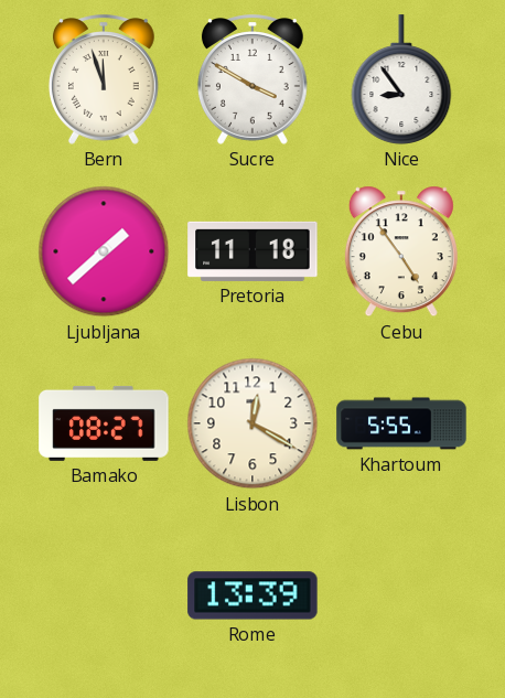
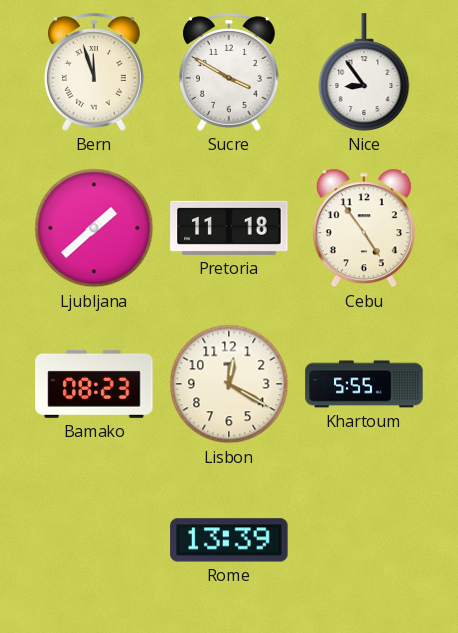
Bamako: 08:27 -> 08:23
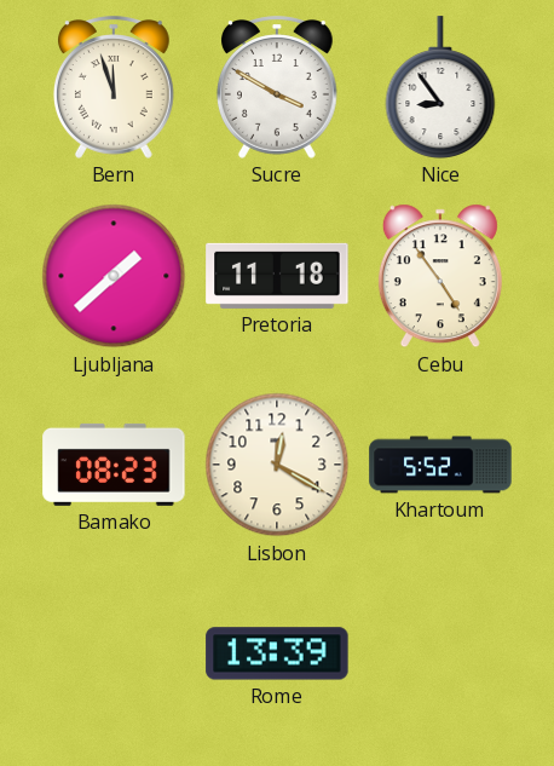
Khartoum: 5:55 -> 5:52
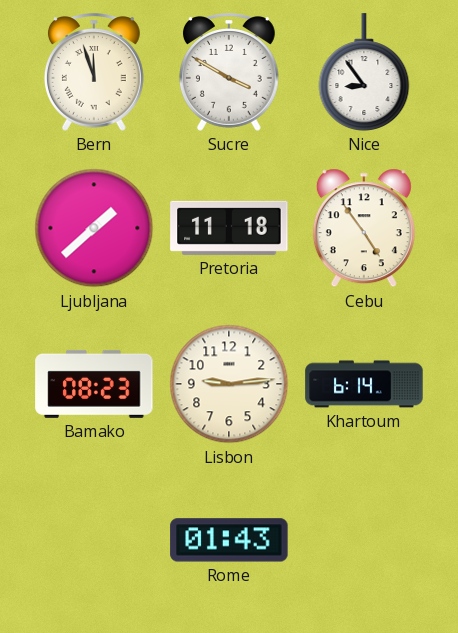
Lisbon: 12:20 -> 9:14
Khartoum: 5:52 -> 6:14
Rome: 13:39 -> 01:43
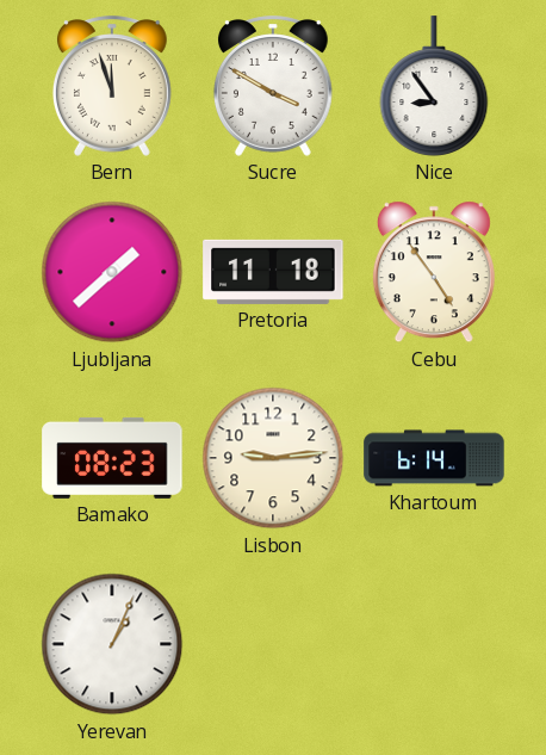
Yerevan: none -> 1:04
Rome: 01:43 -> none
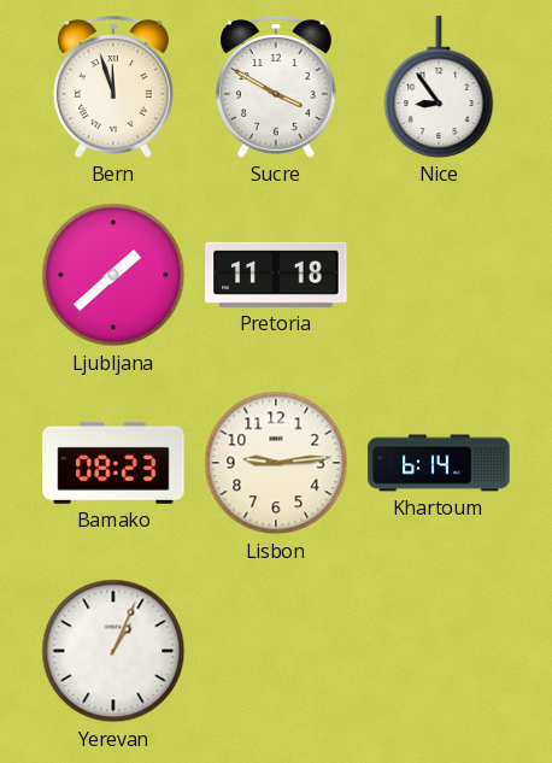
Cebu: 4:54 -> none
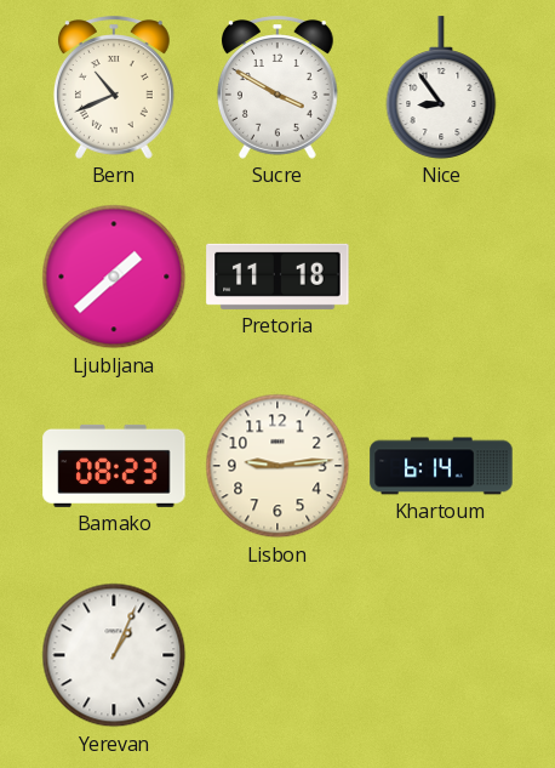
Bern: 11:57 -> 10:41
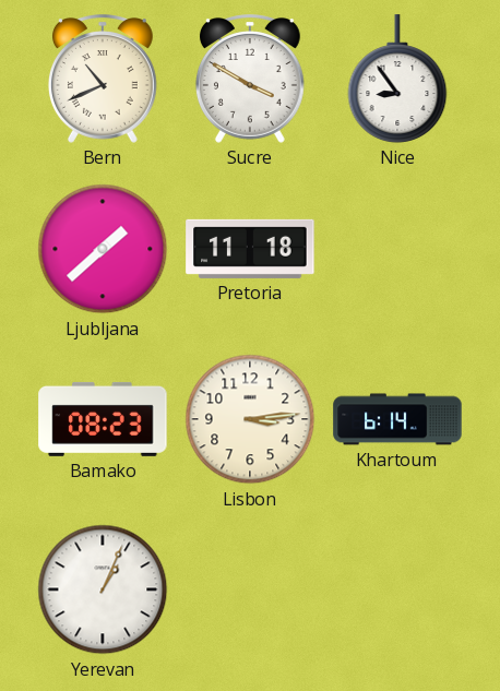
Lisbon: 9:14 -> 3:14
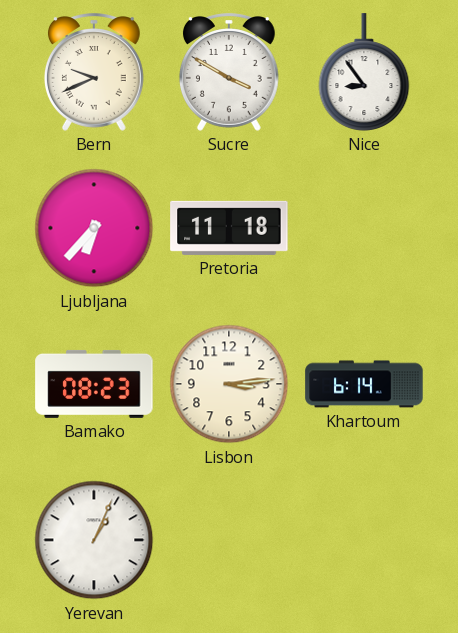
Bern: 10:41 -> 9:41
Ljubljana: 1:38 -> 6:37
